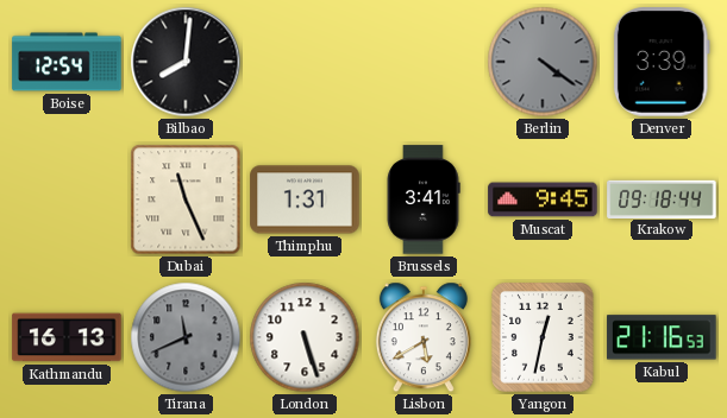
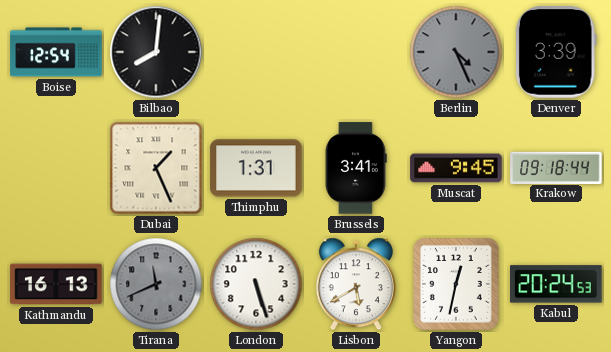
Berlin: 4:21 -> 4:26
Dubai: 11:26 -> 1:26
Kabul: 21:16 -> 20:24
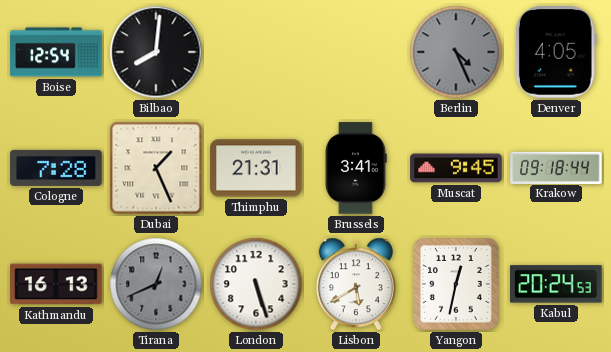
Denver: 3:39 -> 4:05
Cologne: none -> 7:28
Thimphu: 1:31 -> 21:31
Tirana: 11:41 -> 12:41
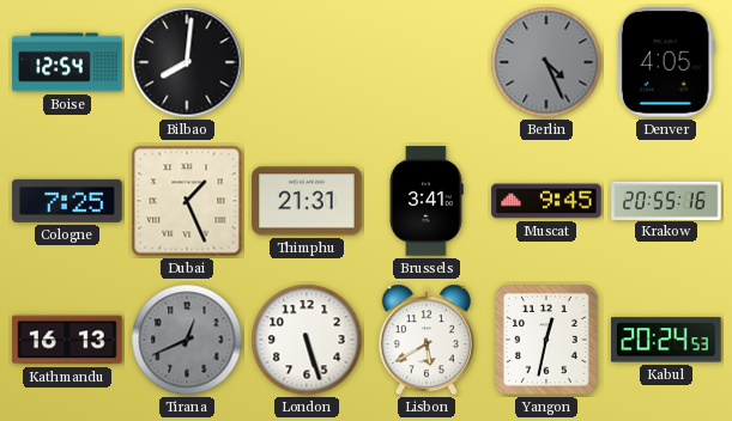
Cologne: 7:28 -> 7:25
Krakow: 09:18 -> 20:55
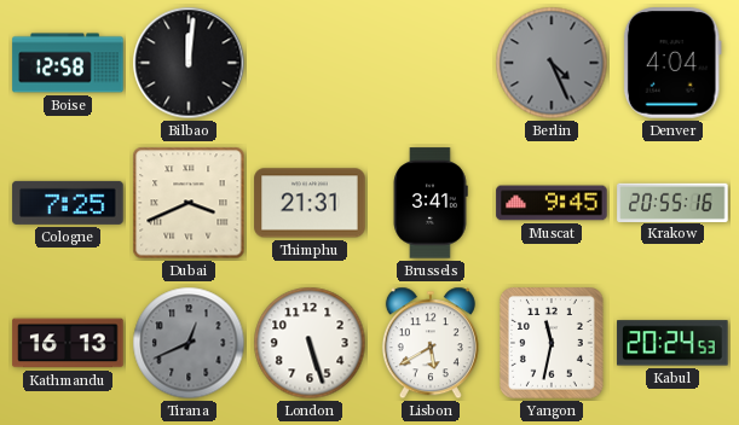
Boise: 12:54 -> 12:58
Bilbao: 8:01 -> 12:01
Denver: 4:05 -> 4:04
Dubai: 1:26 -> 3:41
Yangon: 12:32 -> 11:32
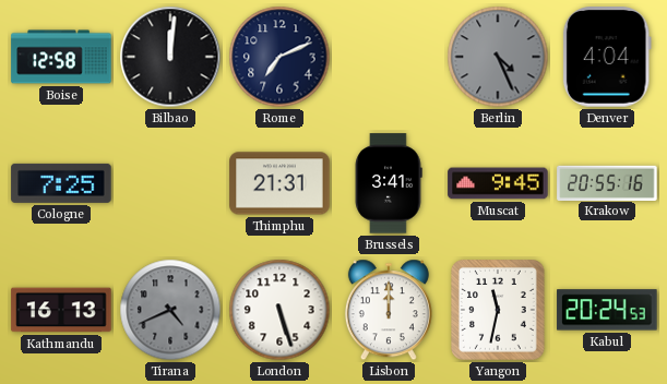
Rome: none -> 7:11
Dubai: 3:41 -> none
Tirana: 12:41 -> 4:41
Lisbon: 5:40 -> 12:00
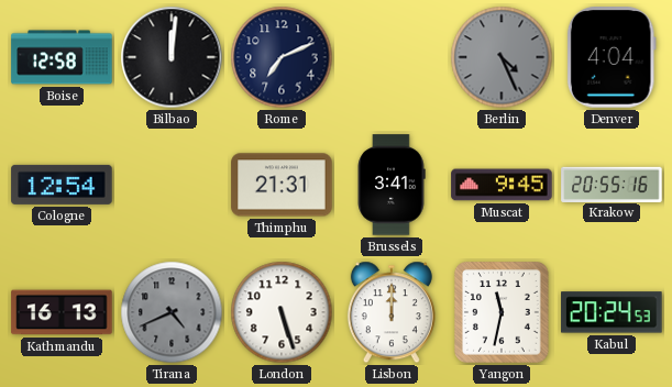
Cologne: 7:25 -> 12:54
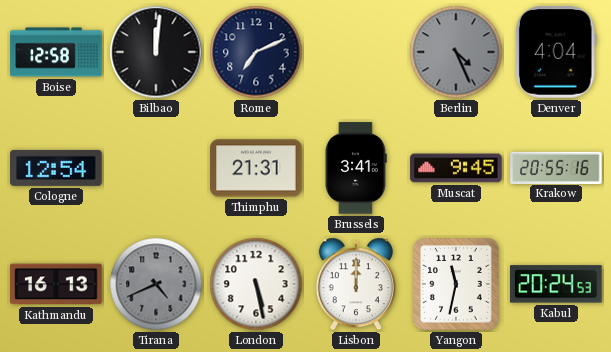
London: 5:27 -> 5:28
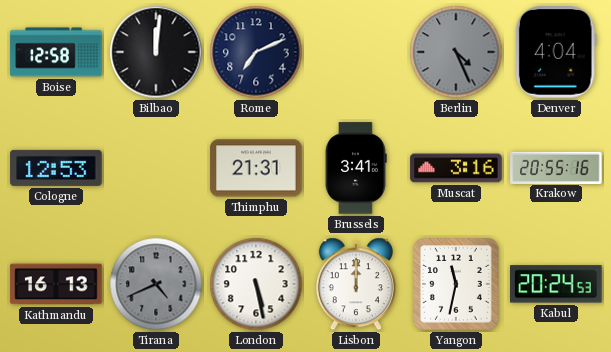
Cologne: 12:54 -> 12:53
Muscat: 9:45 -> 3:16
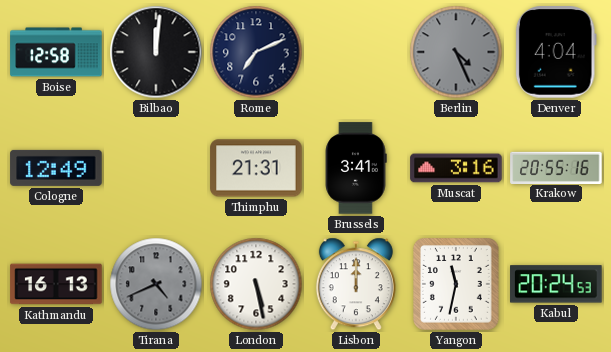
Cologne: 12:53 -> 12:49
